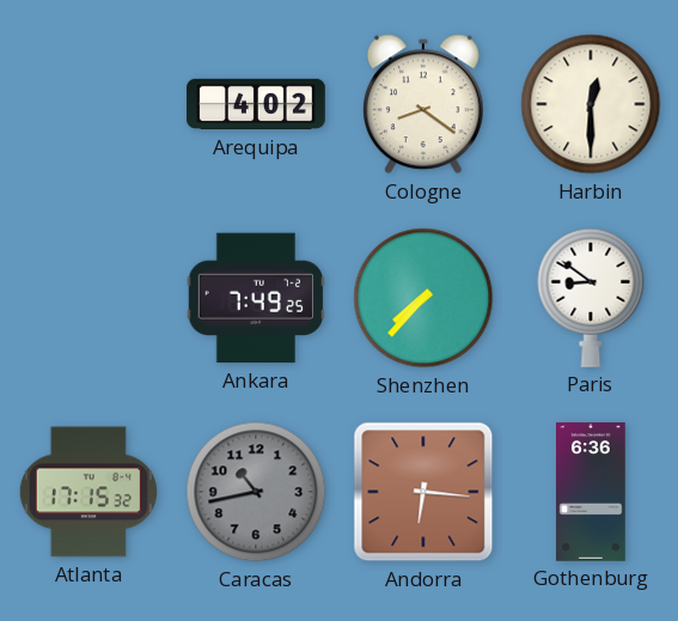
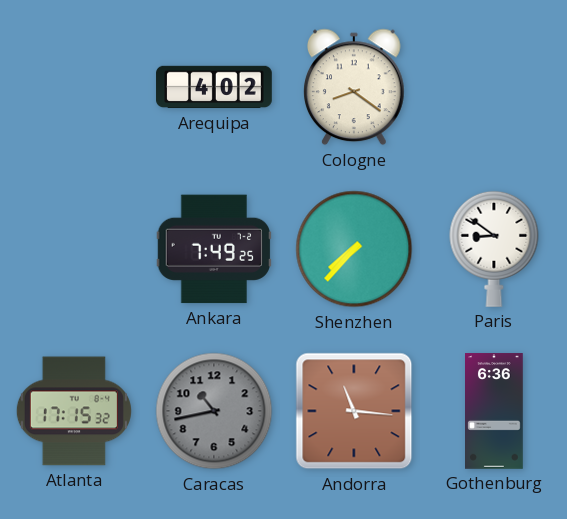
Harbin: 12:30 -> none
Andorra: 6:16 -> 11:16
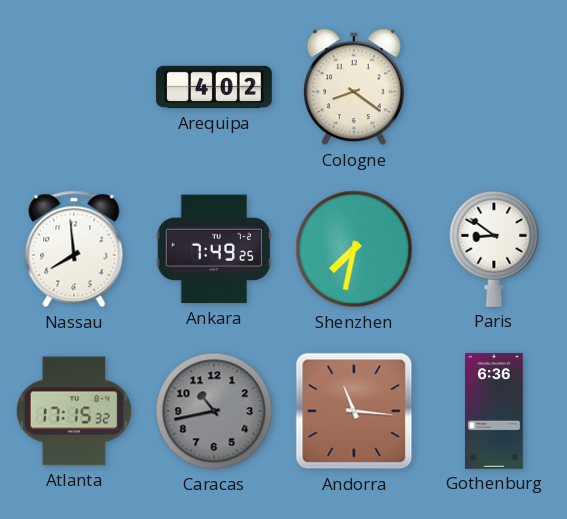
Nassau: none -> 7:59
Shenzhen: 7:37 -> 7:32
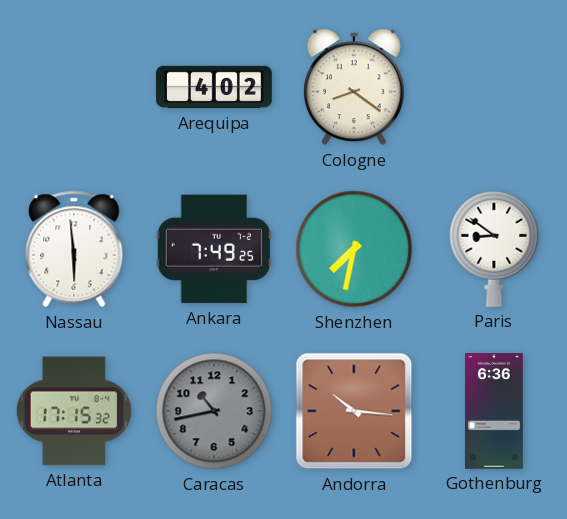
Nassau: 7:59 -> 5:59
Andorra: 11:16 -> 10:16
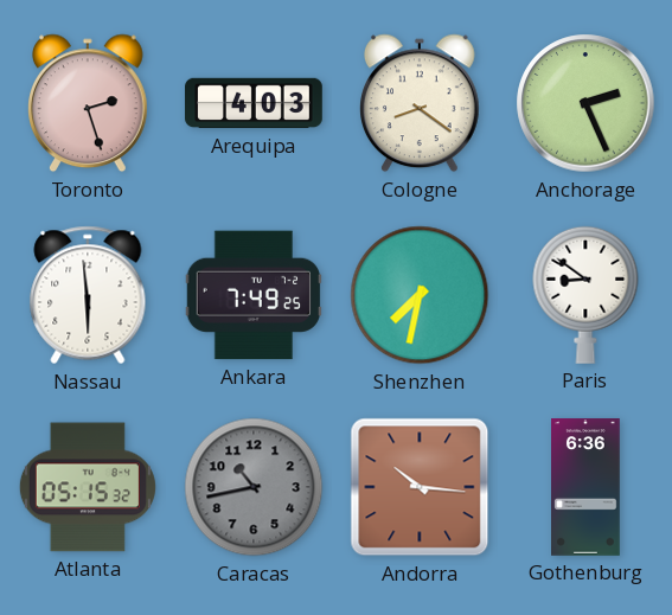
Toronto: none -> 2:27
Arequipa: 4:02 -> 4:03
Anchorage: none -> 2:26
Atlanta: 17:15 -> 05:15
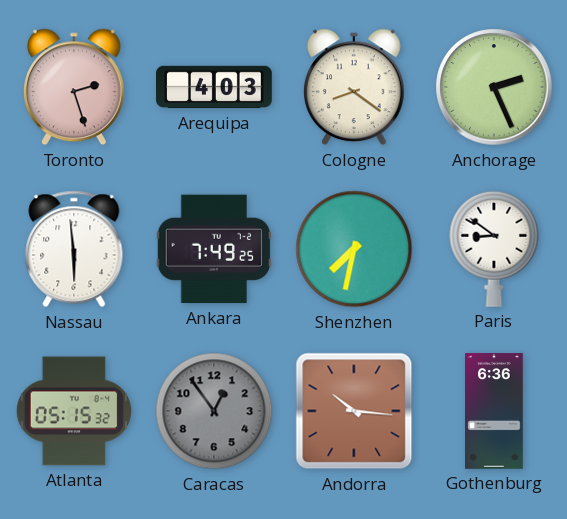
Caracas: 10:43 -> 12:54
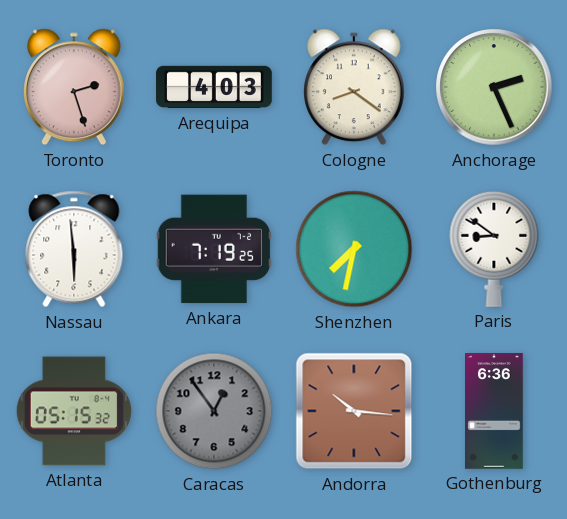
Ankara: 7:49 -> 7:19
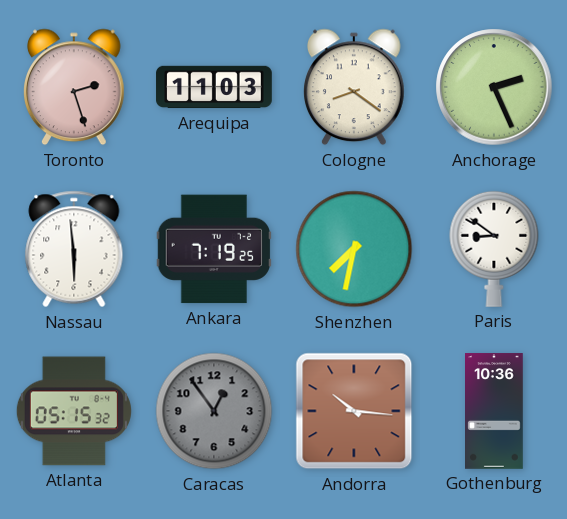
Arequipa: 4:03 -> 11:03
Gothenburg: 6:36 -> 10:36
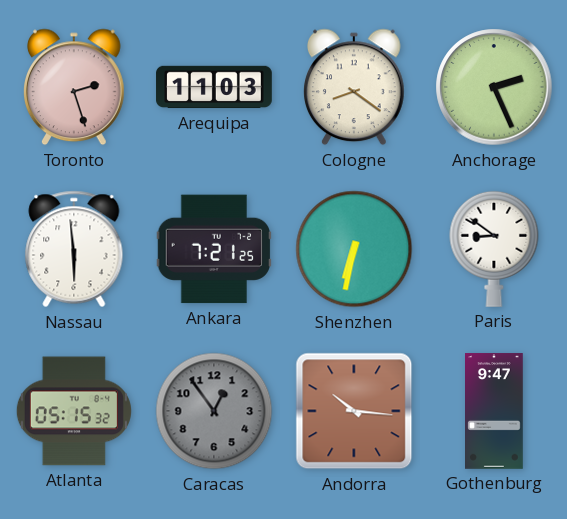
Ankara: 7:19 -> 7:21
Shenzhen: 7:32 -> 6:32
Gothenburg: 10:36 -> 9:47
